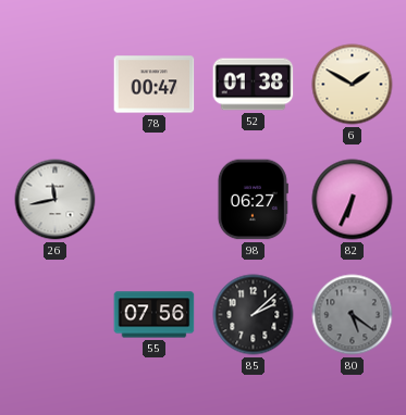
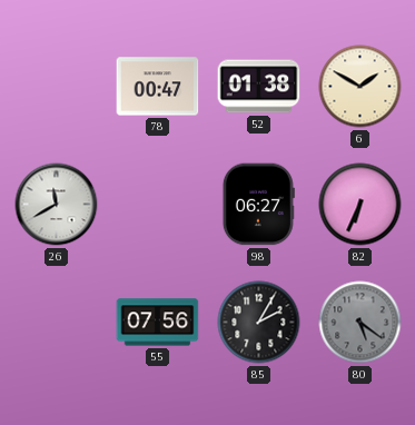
26: 11:43 -> 11:40
85: 2:08 -> 2:05
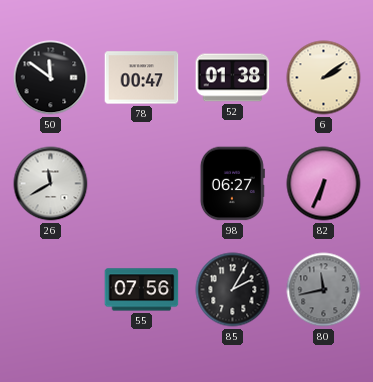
50: none -> 11:51
6: 1:50 -> 2:09
80: 5:21 -> 11:43
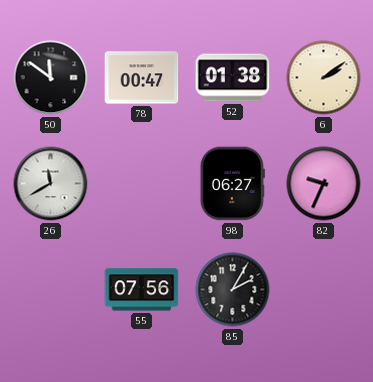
82: 6:34 -> 9:34
80: 11:43 -> none
